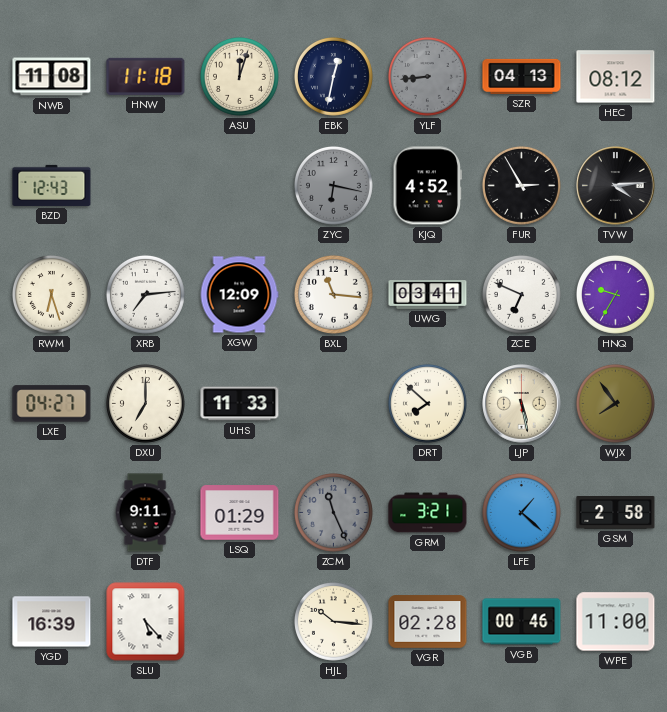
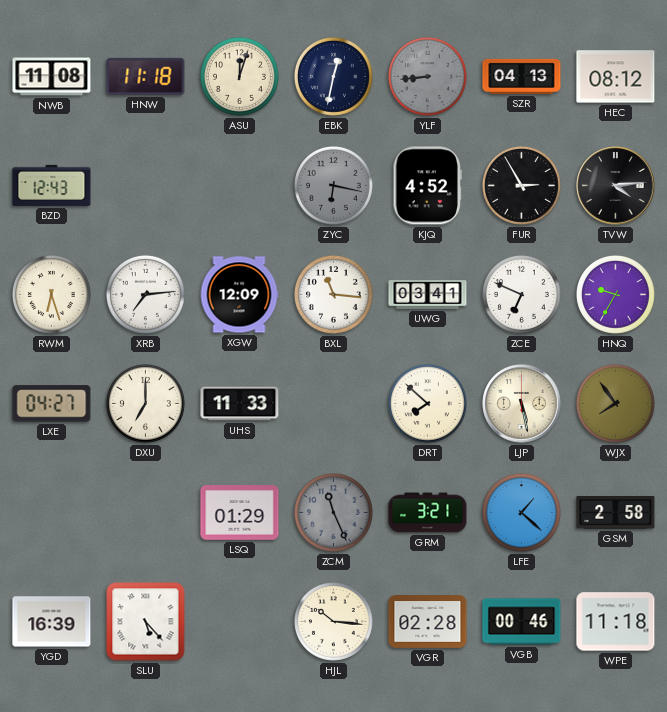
DTF: 9:11 -> none
WPE: 11:00 -> 11:18
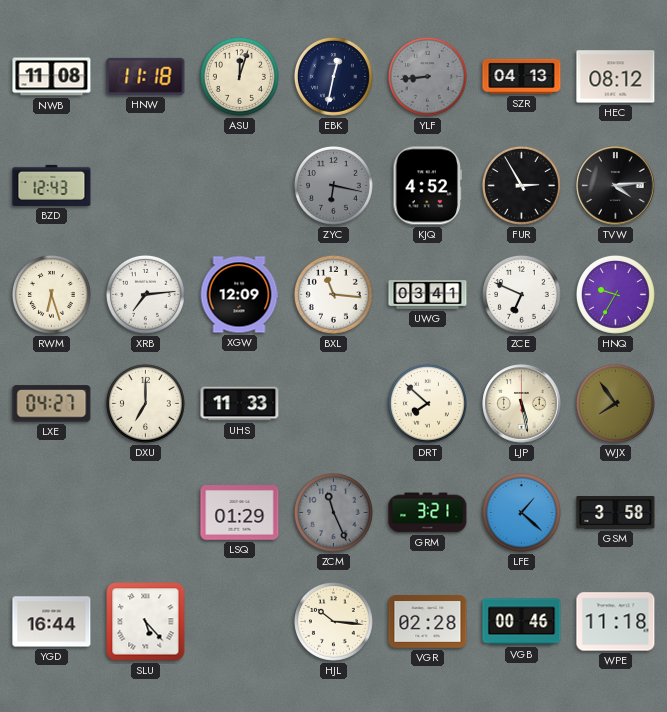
GSM: 2:58 -> 3:58
YGD: 16:39 -> 16:44
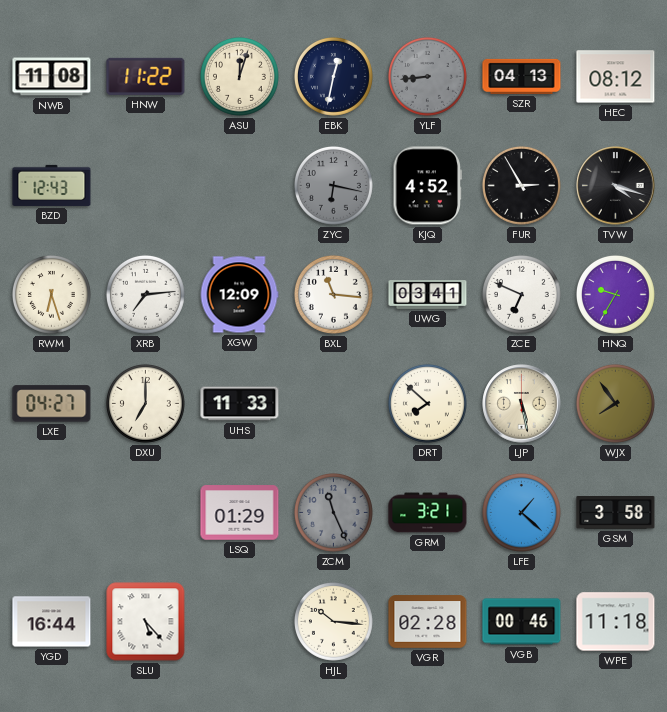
HNW: 11:18 -> 11:22
TVW: 4:14 -> 4:18
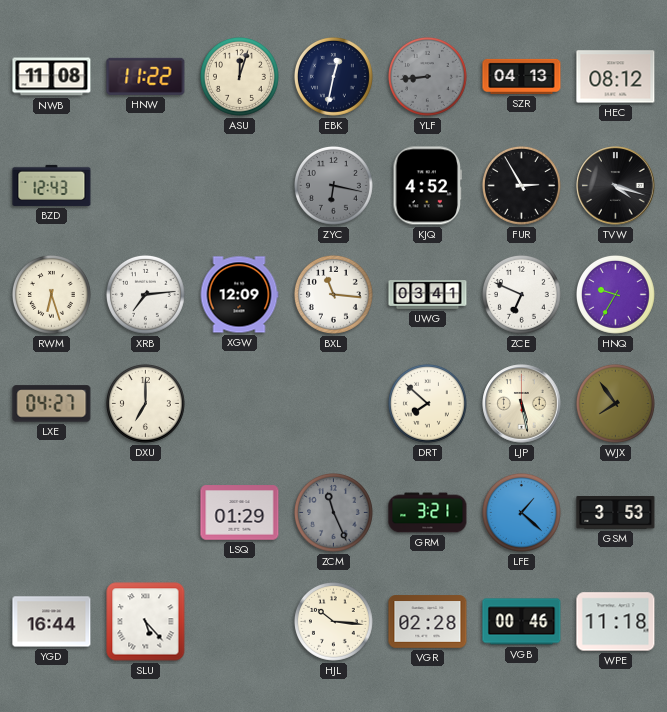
UHS: 11:33 -> none
GSM: 3:58 -> 3:53
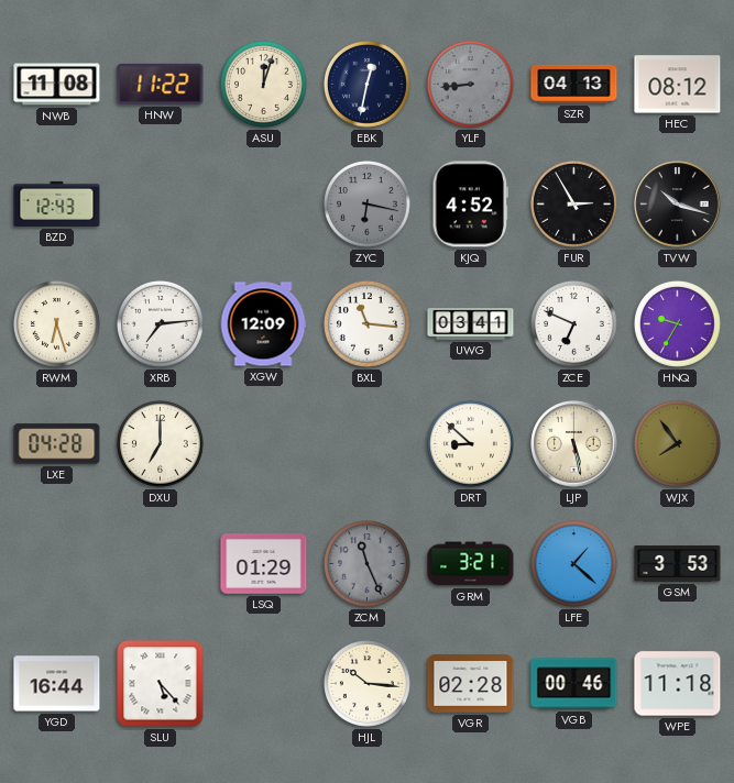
TVW: 4:18 -> 10:18
LXE: 04:27 -> 04:28
DRT: 7:52 -> 8:52
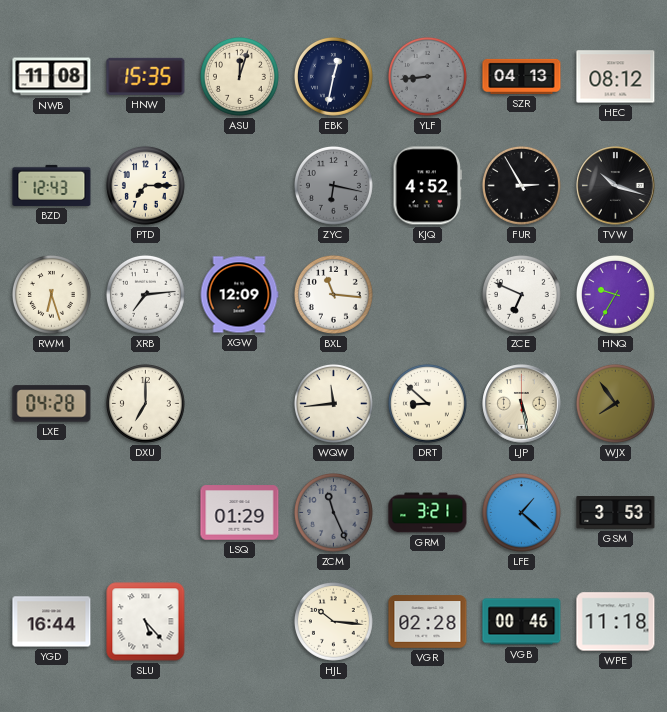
HNW: 11:22 -> 15:35
PTD: none -> 7:15
UWG: 03:41 -> none
WQW: none -> 11:44
